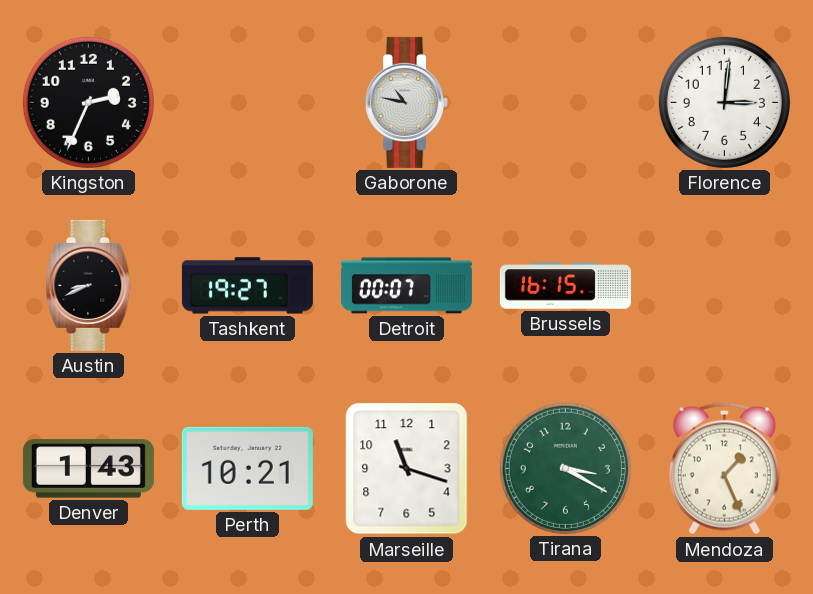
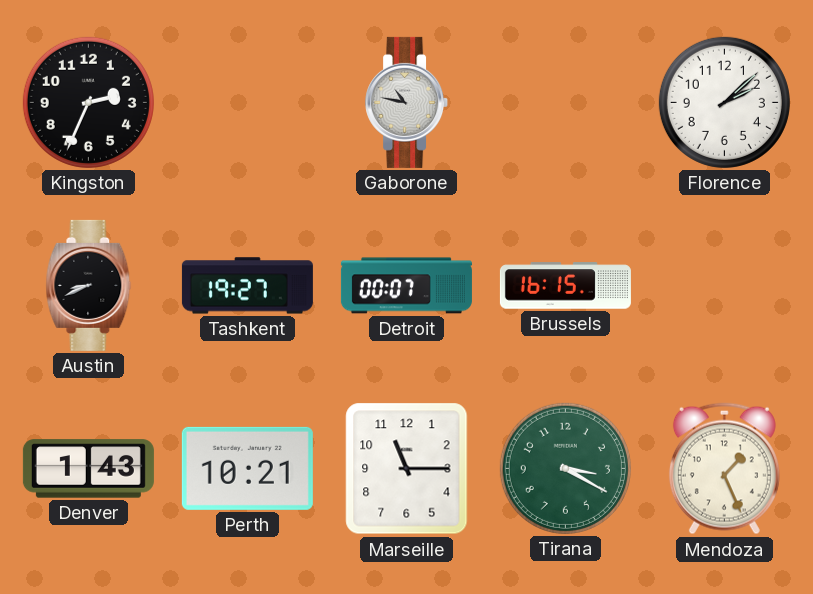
Florence: 3:01 -> 2:08
Marseille: 11:18 -> 11:15
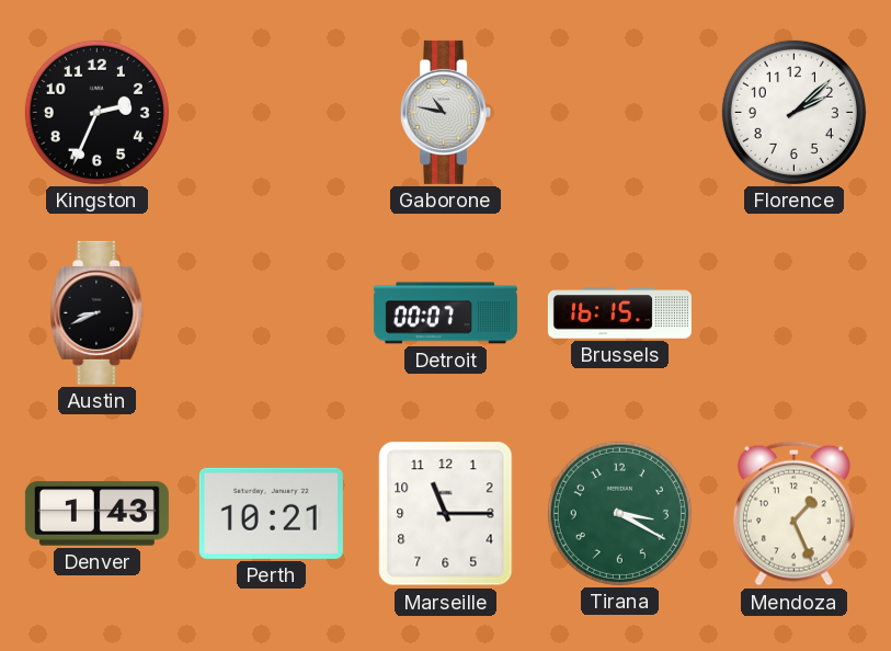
Tashkent: 19:27 -> none
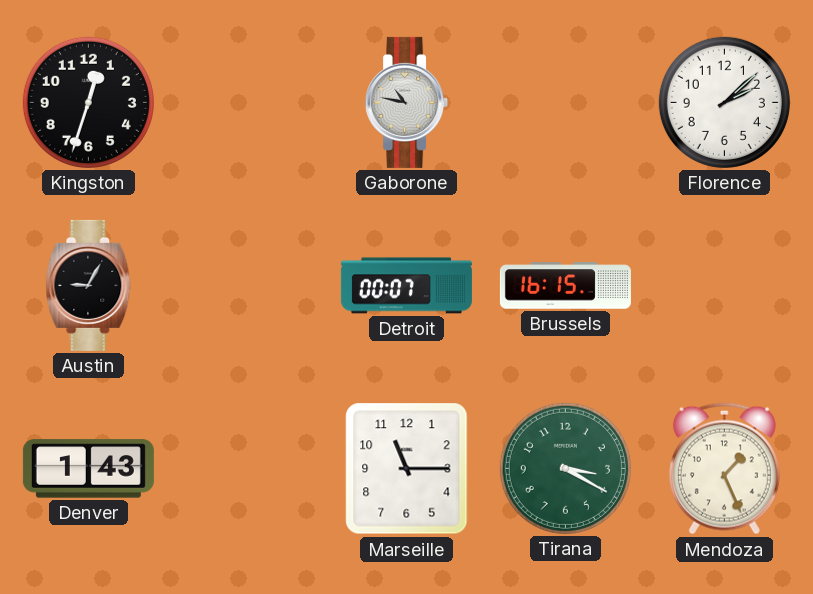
Kingston: 2:34 -> 12:33
Austin: 8:41 -> 9:05
Perth: 10:21 -> none
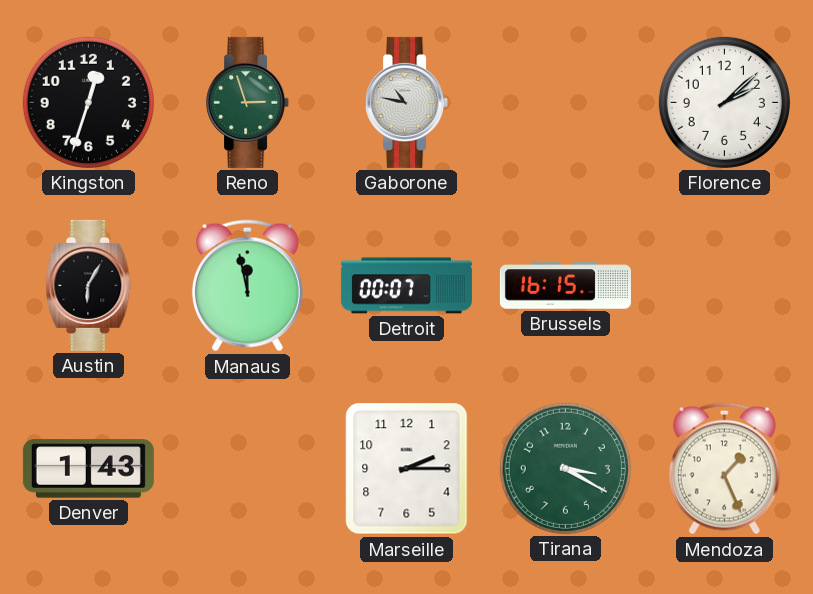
Reno: none -> 2:57
Austin: 9:05 -> 6:05
Manaus: none -> 11:58
Marseille: 11:15 -> 2:15
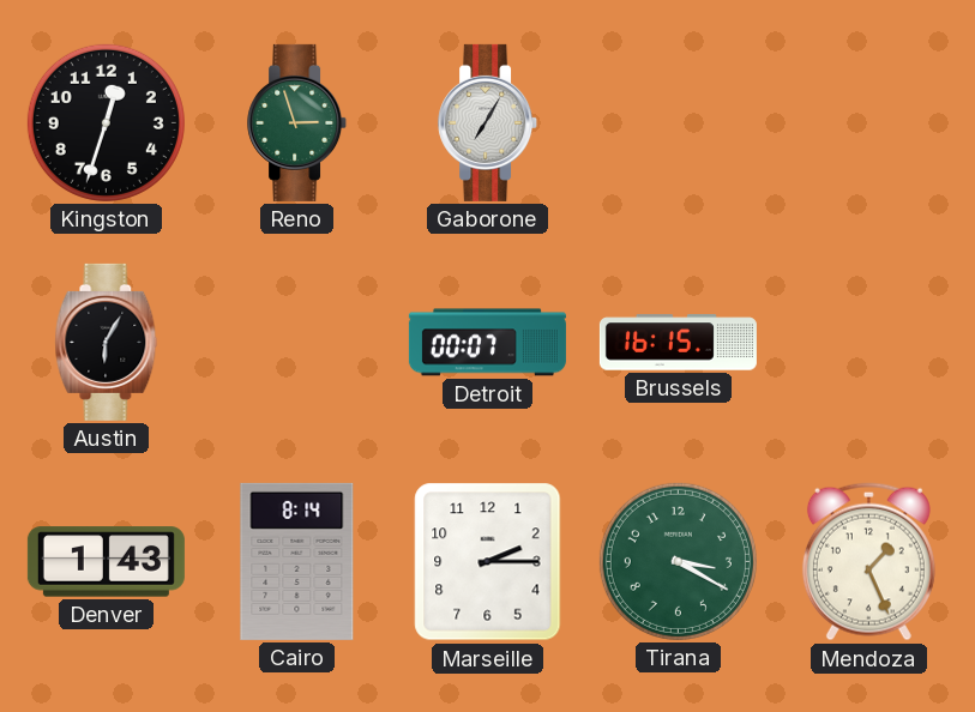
Gaborone: 10:47 -> 7:05
Florence: 2:08 -> none
Manaus: 11:58 -> none
Cairo: none -> 8:14
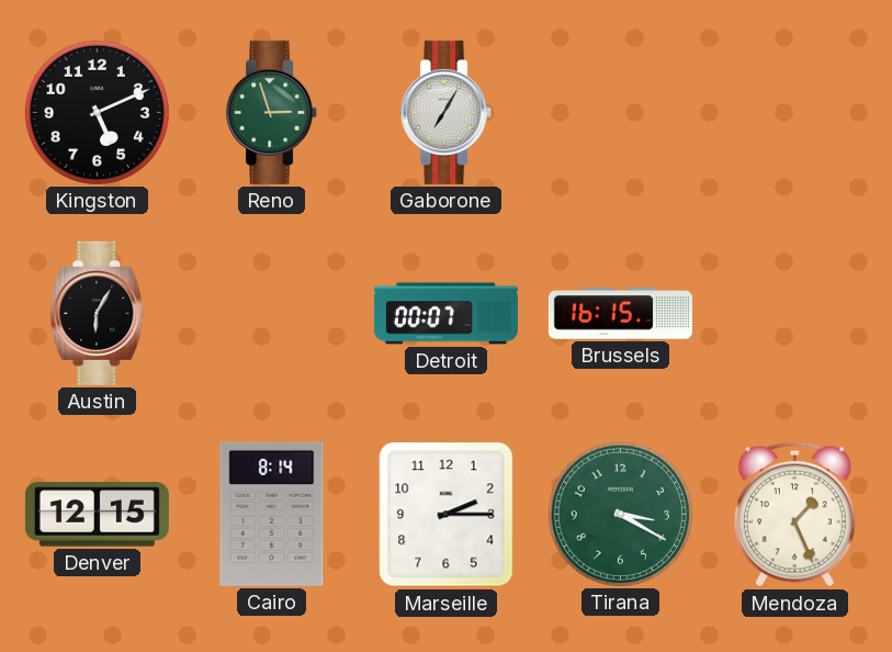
Kingston: 12:33 -> 5:11
Denver: 1:43 -> 12:15
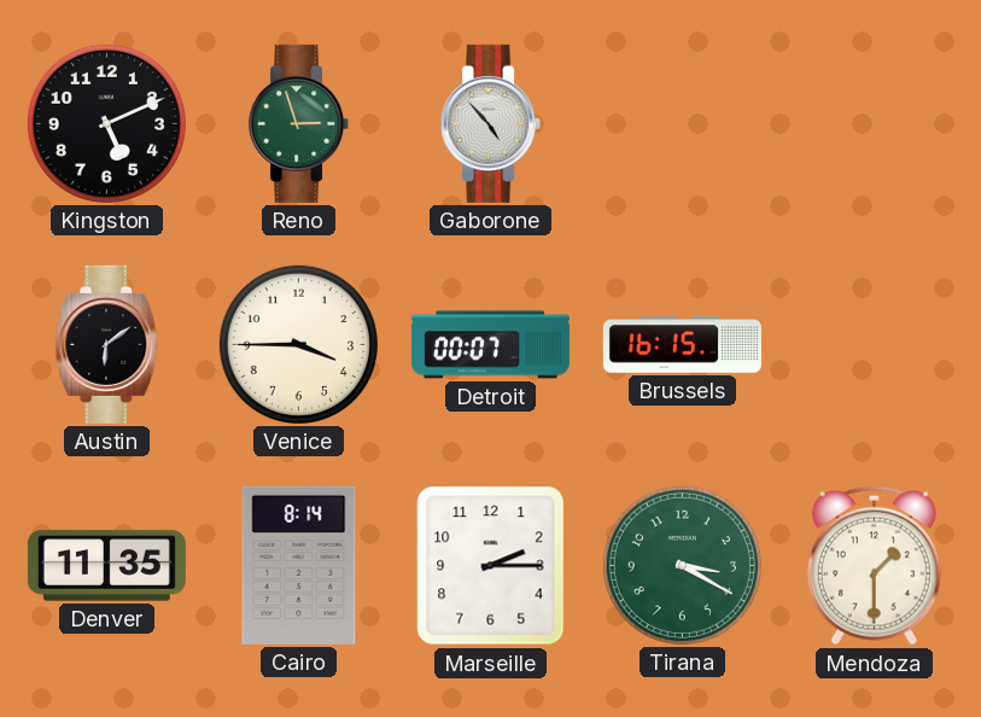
Gaborone: 7:05 -> 4:53
Austin: 6:05 -> 6:09
Venice: none -> 3:45
Denver: 12:15 -> 11:35
Mendoza: 1:26 -> 1:30
